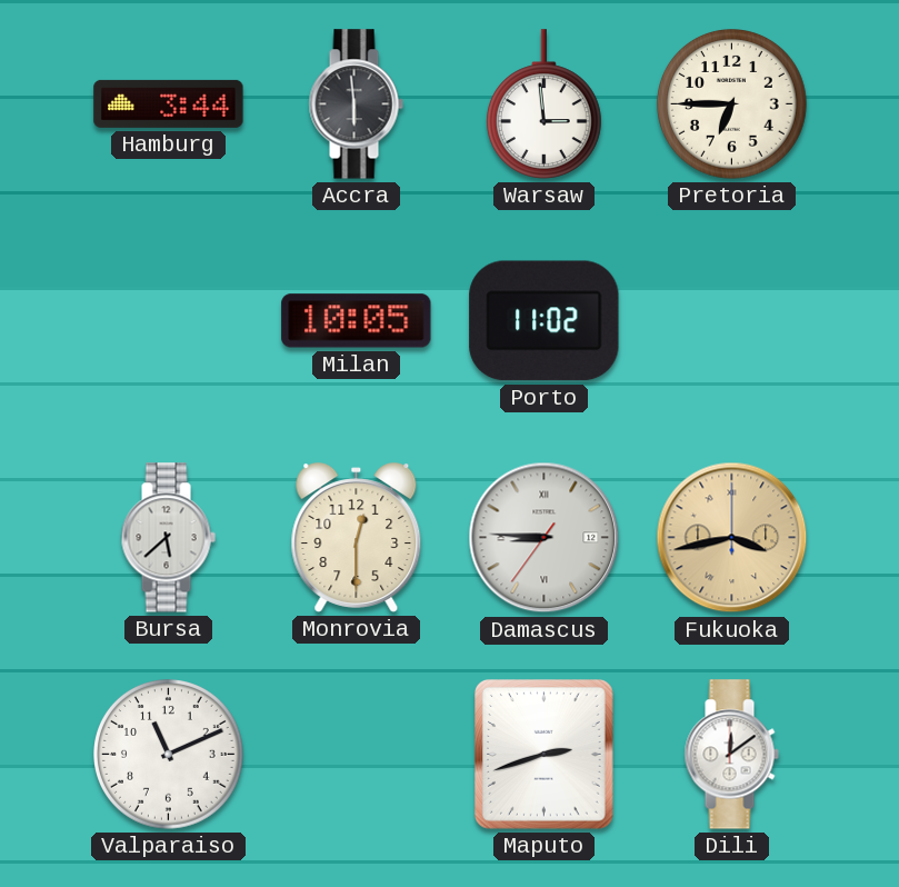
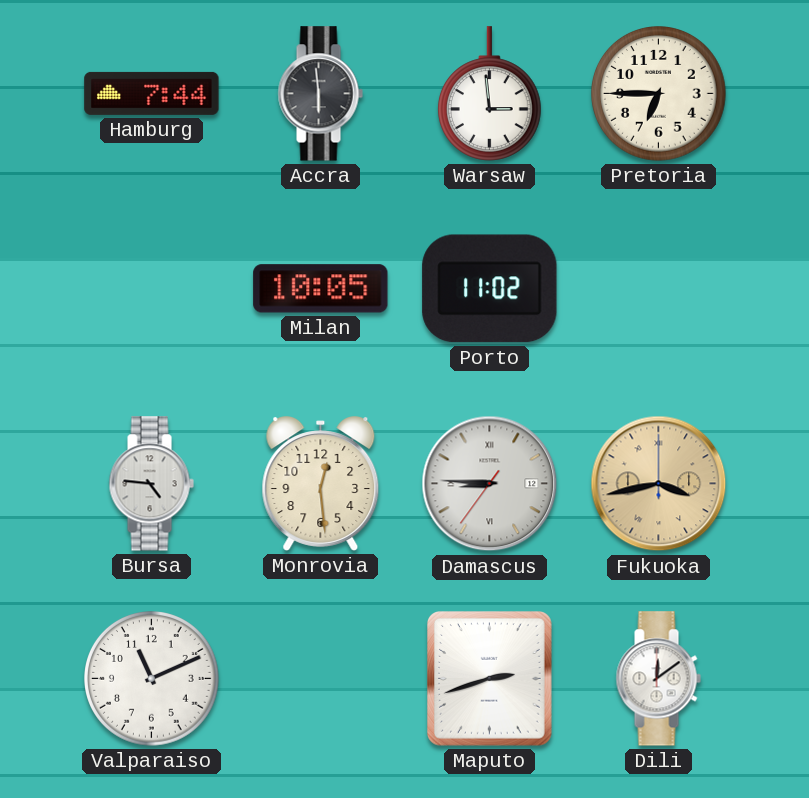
Hamburg: 3:44 -> 7:44
Bursa: 5:38 -> 4:46
Monrovia: 12:30 -> 12:29
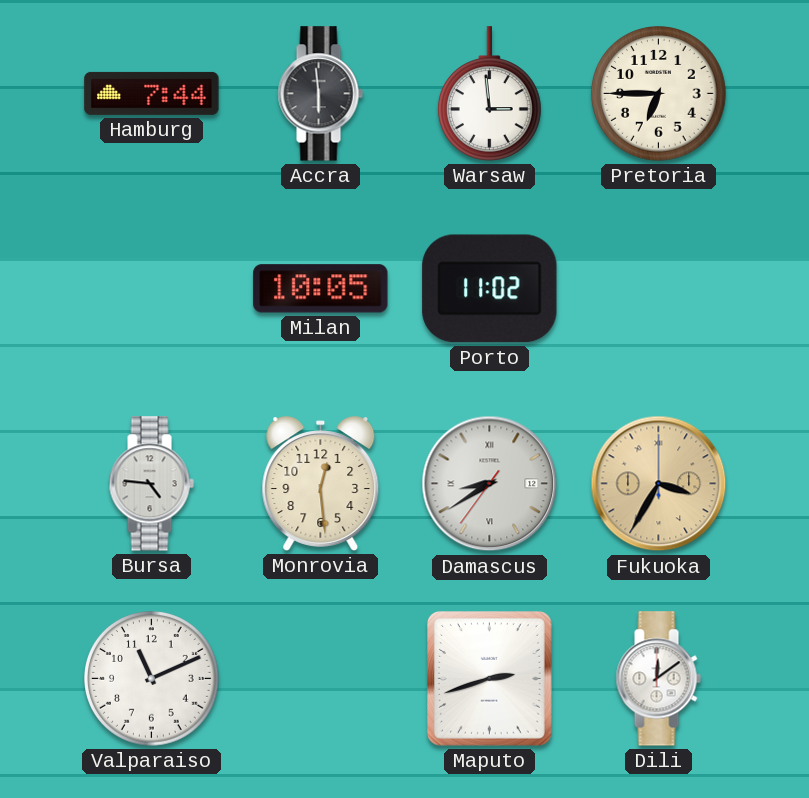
Damascus: 8:45 -> 8:39
Fukuoka: 3:43 -> 3:35
